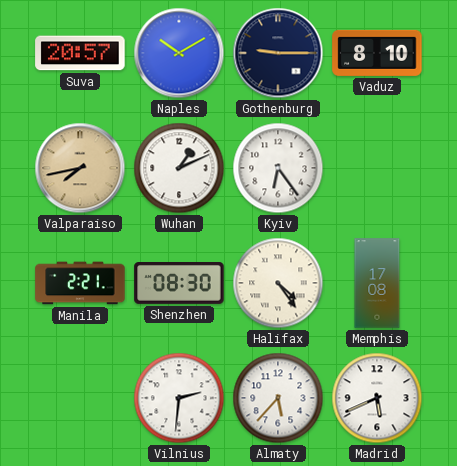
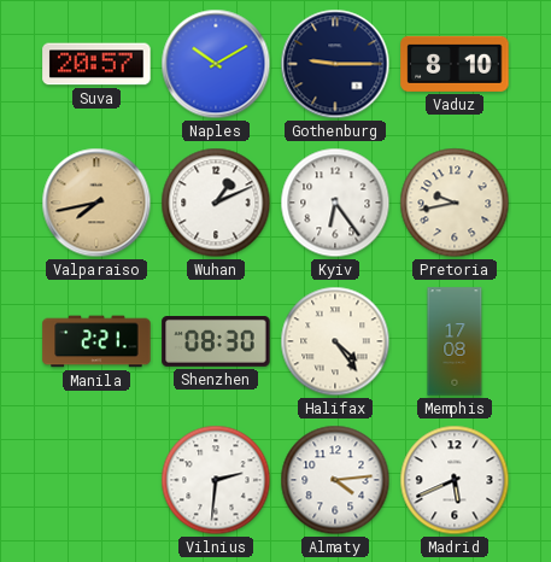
Pretoria: none -> 9:43
Almaty: 5:37 -> 4:14
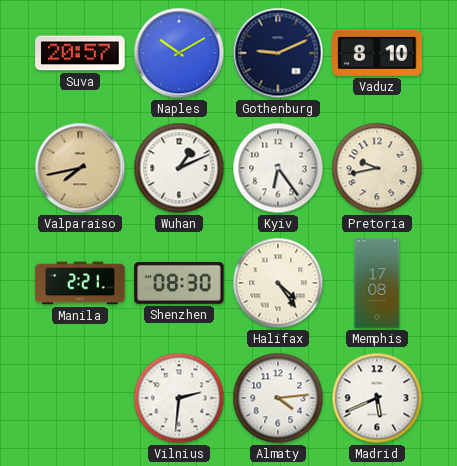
Gothenburg: 9:15 -> 9:11
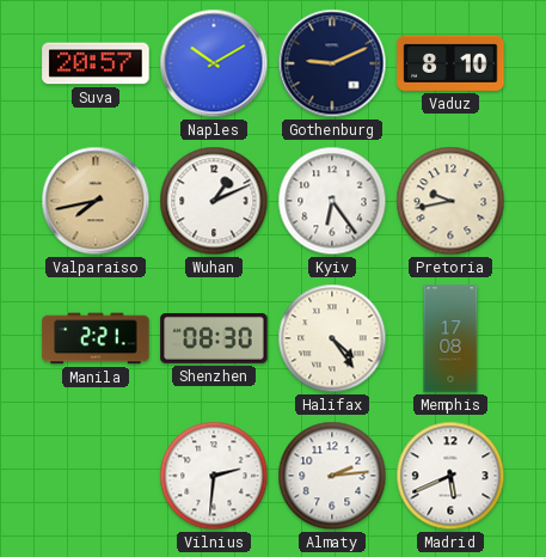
Almaty: 4:14 -> 2:14
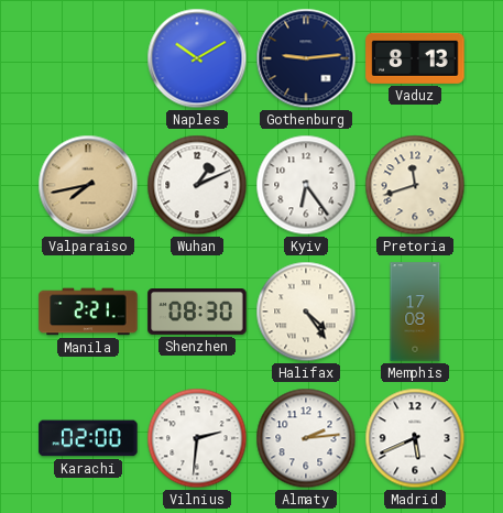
Suva: 20:57 -> none
Gothenburg: 9:11 -> 9:14
Vaduz: 8:10 -> 8:13
Pretoria: 9:43 -> 11:42
Karachi: none -> 02:00
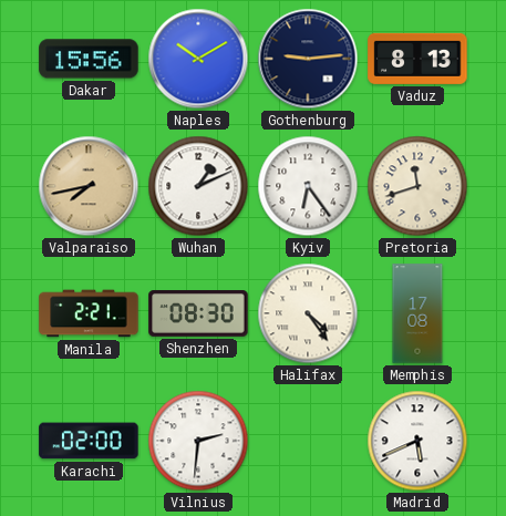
Dakar: none -> 15:56
Almaty: 2:14 -> none
